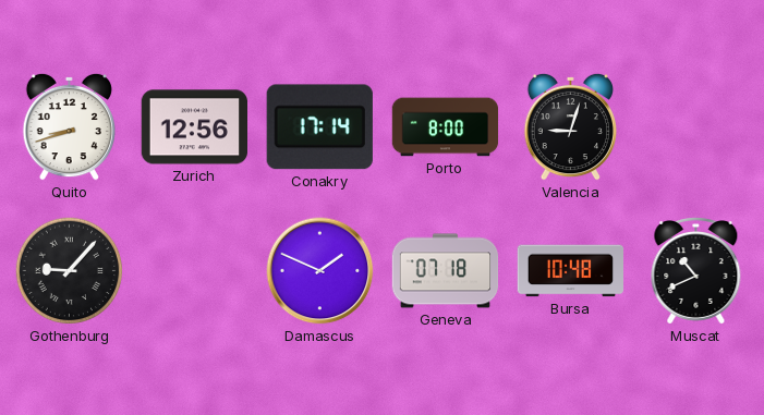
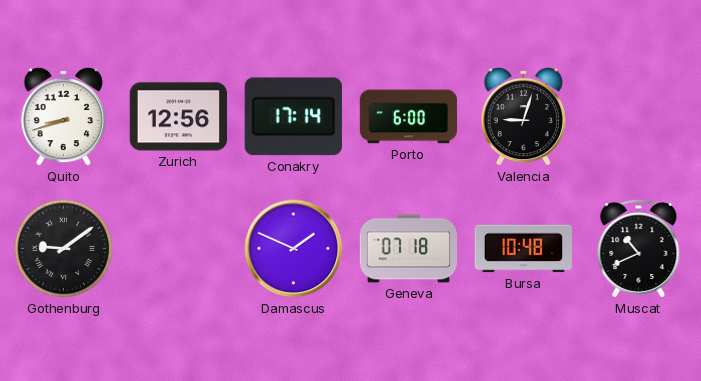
Porto: 8:00 -> 6:00
Gothenburg: 9:07 -> 9:09
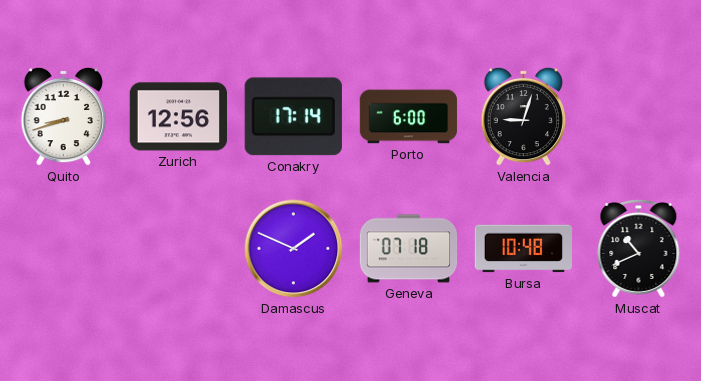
Gothenburg: 9:09 -> none
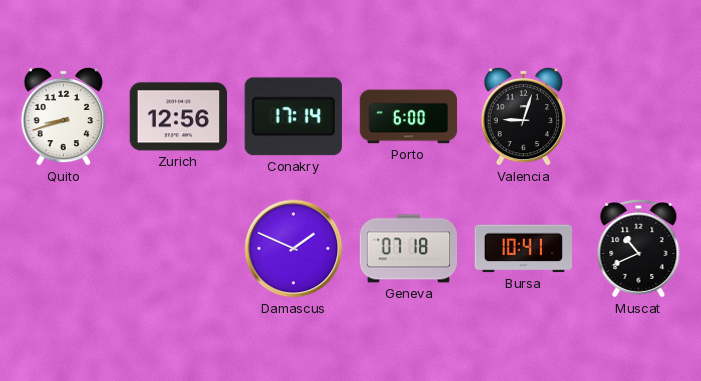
Bursa: 10:48 -> 10:41
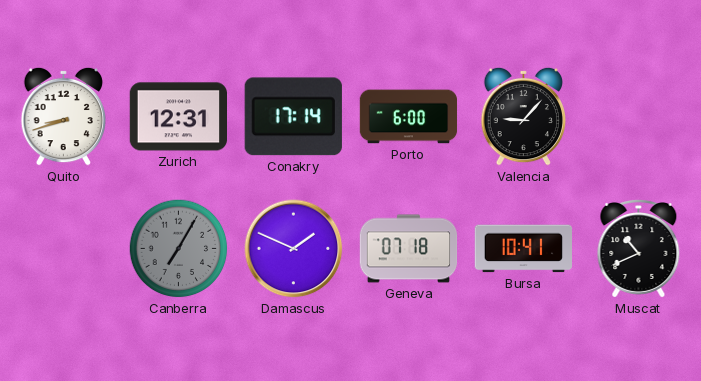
Zurich: 12:56 -> 12:31
Valencia: 9:03 -> 9:07
Canberra: none -> 7:05
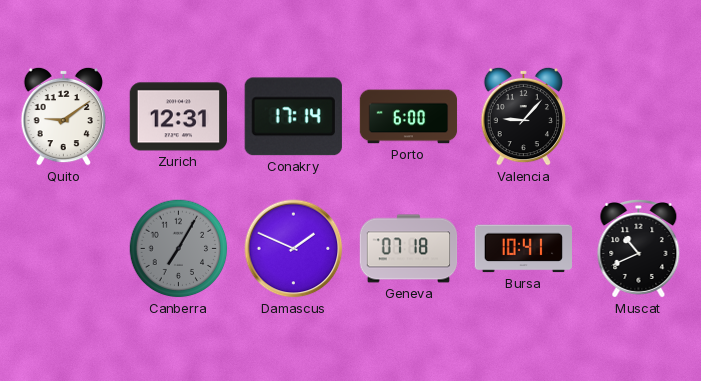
Quito: 8:42 -> 9:09
